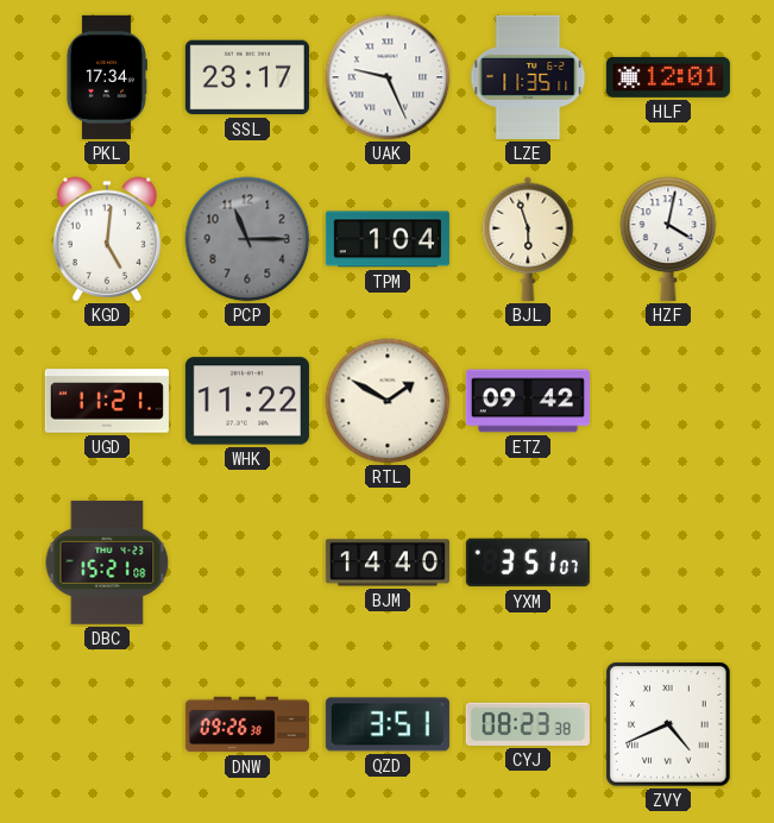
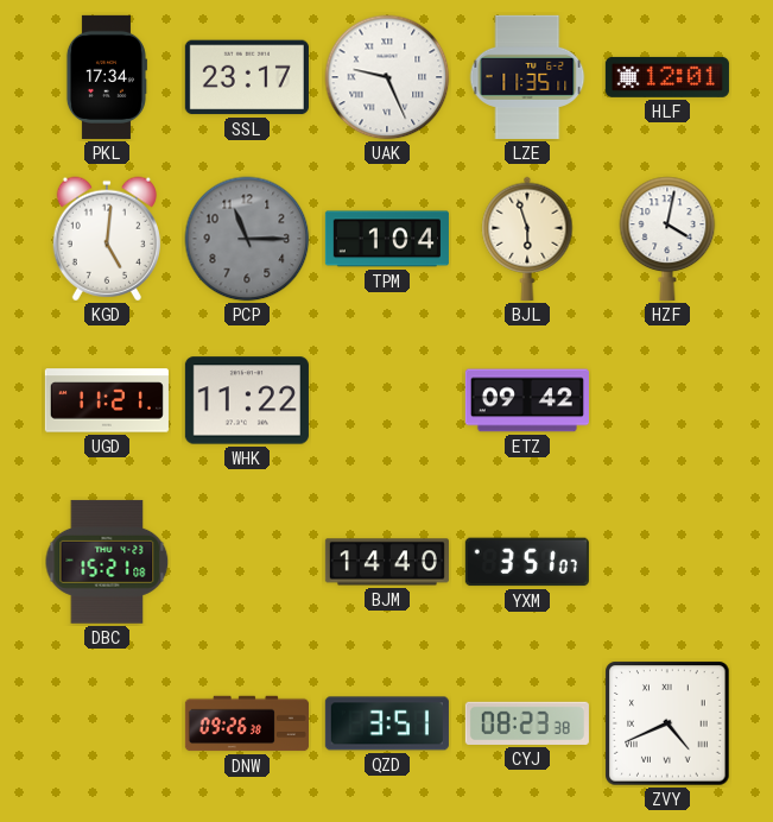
RTL: 1:50 -> none
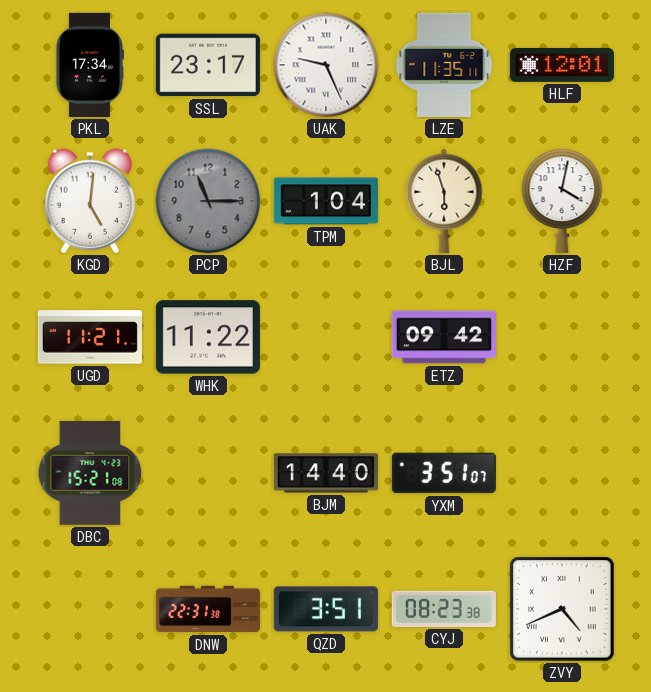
DNW: 09:26 -> 22:31
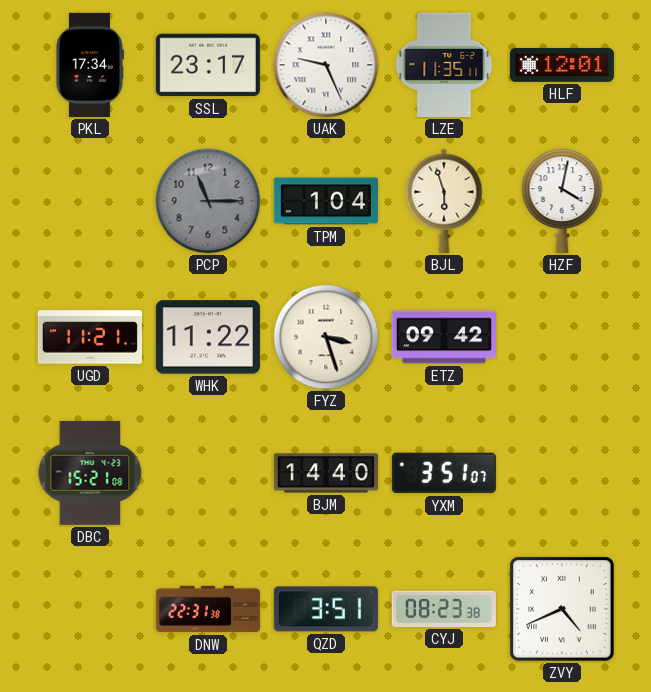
KGD: 5:01 -> none
FYZ: none -> 3:27
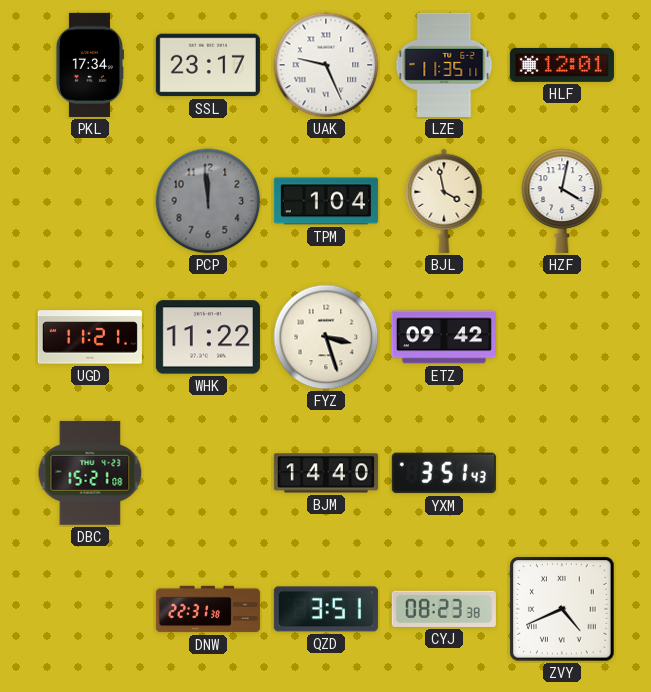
PCP: 11:15 -> 11:59
BJL: 5:57 -> 3:58
YXM: 3:51:07 -> 3:51:43
